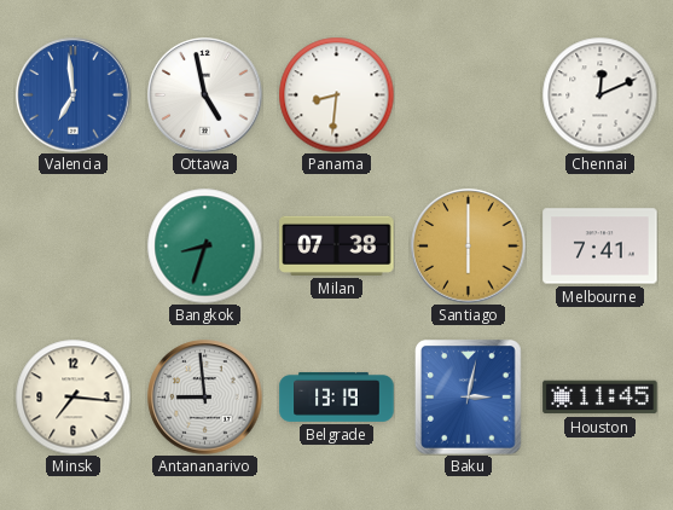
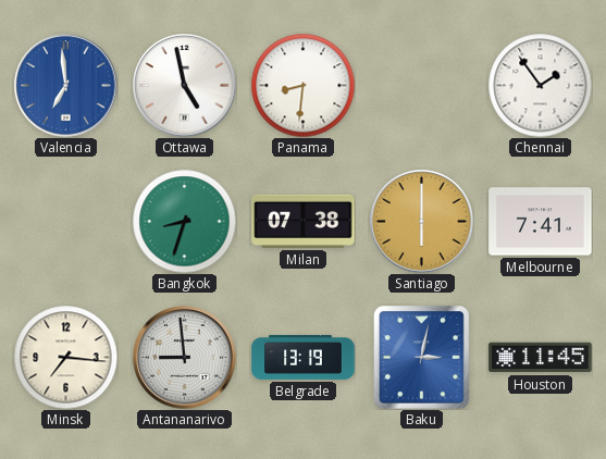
Chennai: 12:11 -> 1:54
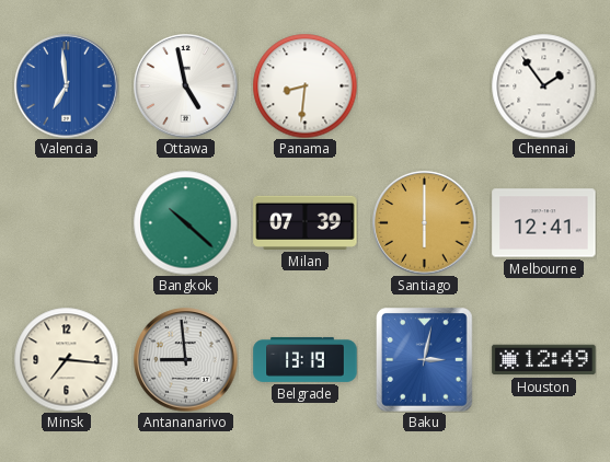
Bangkok: 8:33 -> 10:22
Milan: 07:38 -> 07:39
Melbourne: 7:41 -> 12:41
Houston: 11:45 -> 12:49
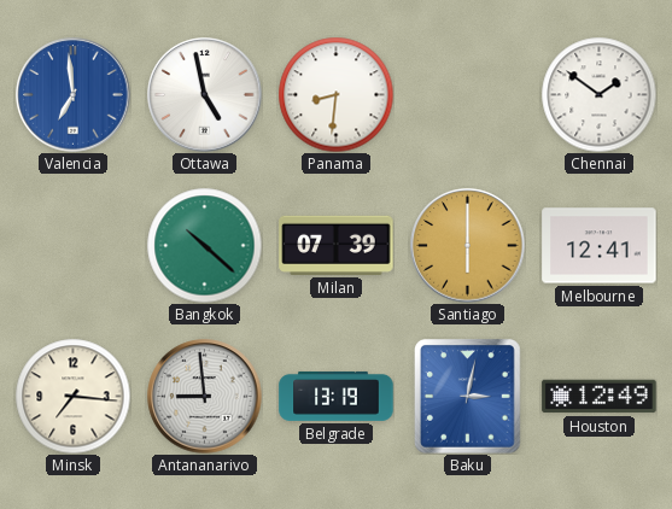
Chennai: 1:54 -> 1:51
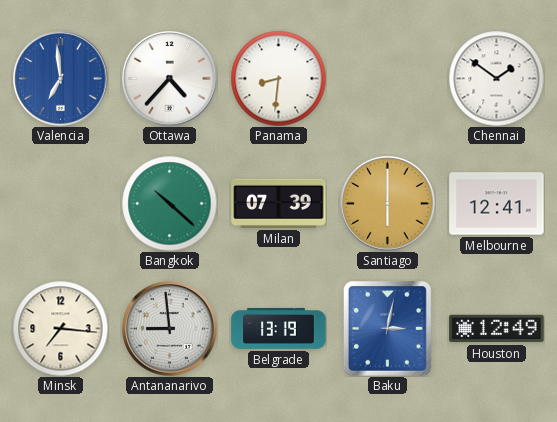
Ottawa: 4:58 -> 4:37
